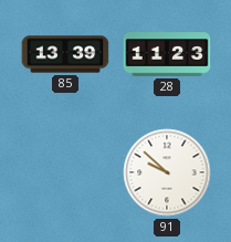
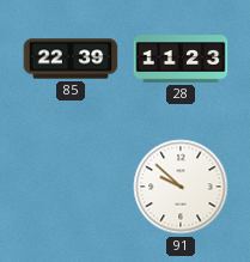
85: 13:39 -> 22:39
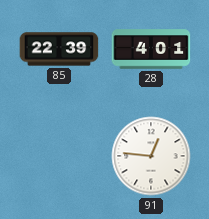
28: 11:23 -> 4:01
91: 9:52 -> 12:46
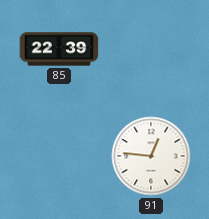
28: 4:01 -> none
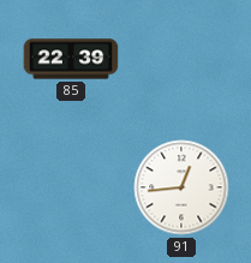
91: 12:46 -> 12:44
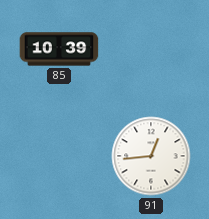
85: 22:39 -> 10:39
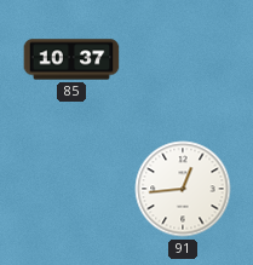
85: 10:39 -> 10:37
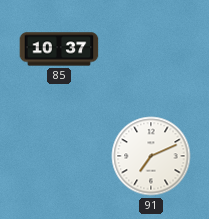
91: 12:44 -> 7:11
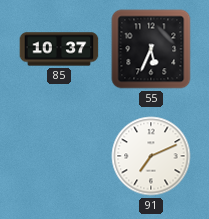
55: none -> 5:34
